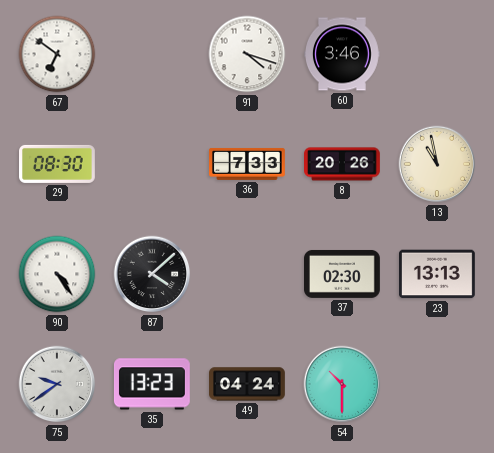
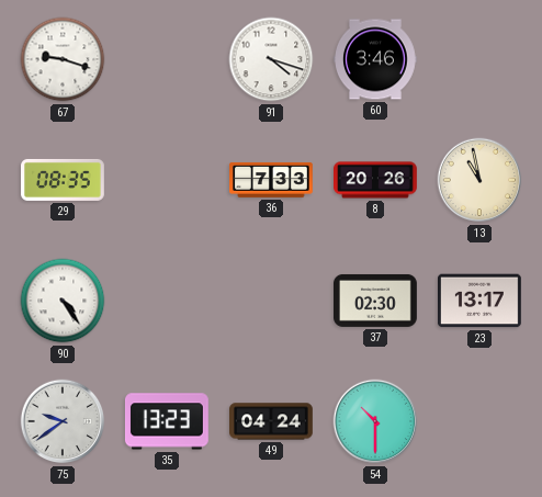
67: 6:51 -> 9:18
29: 08:30 -> 08:35
87: 4:08 -> none
23: 13:13 -> 13:17
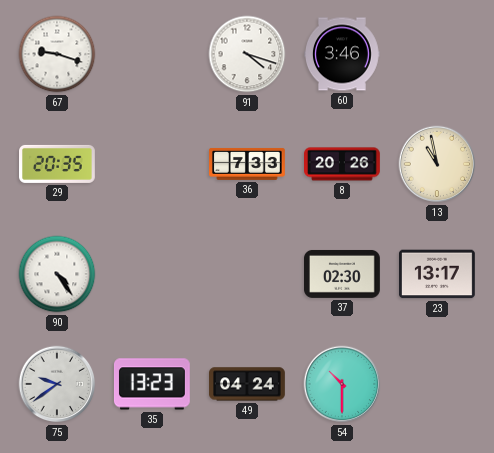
29: 08:35 -> 20:35
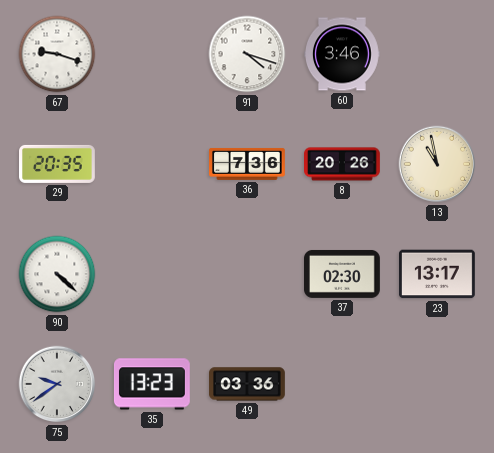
36: 7:33 -> 7:36
90: 4:24 -> 4:22
49: 04:24 -> 03:36
54: 10:30 -> none
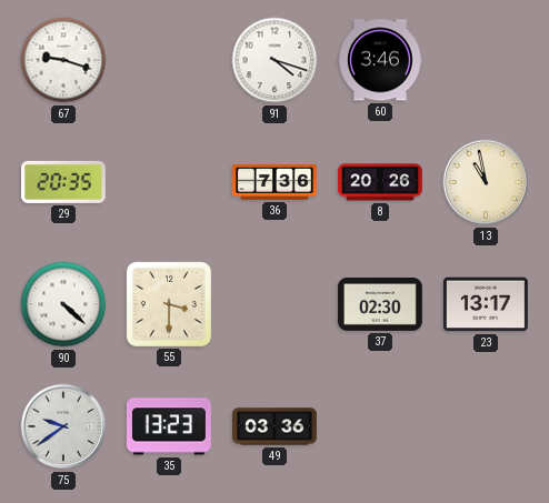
55: none -> 3:30
